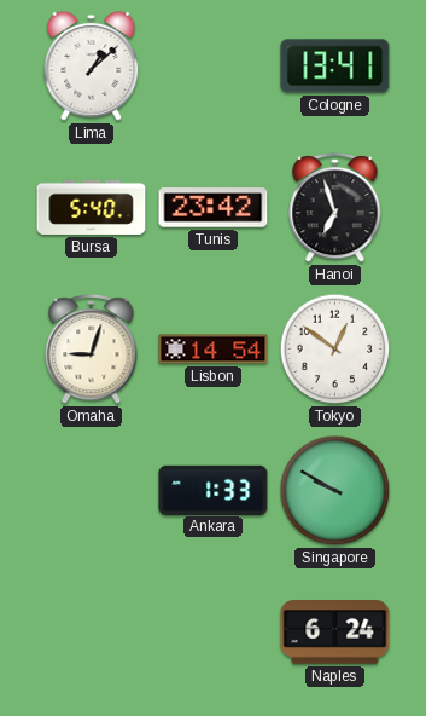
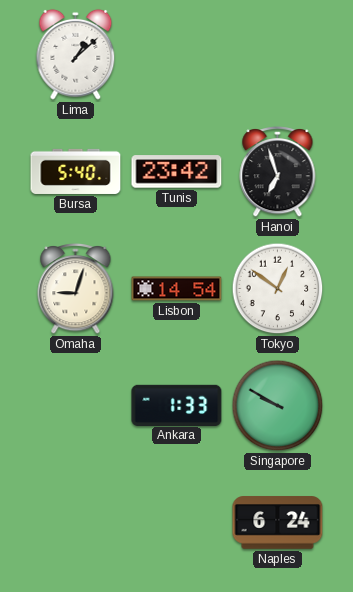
Cologne: 13:41 -> none
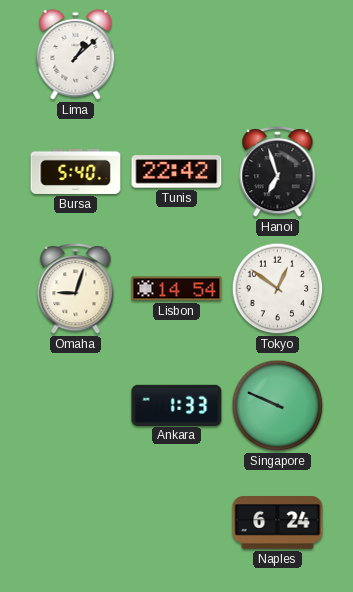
Tunis: 23:42 -> 22:42
Singapore: 9:50 -> 9:49
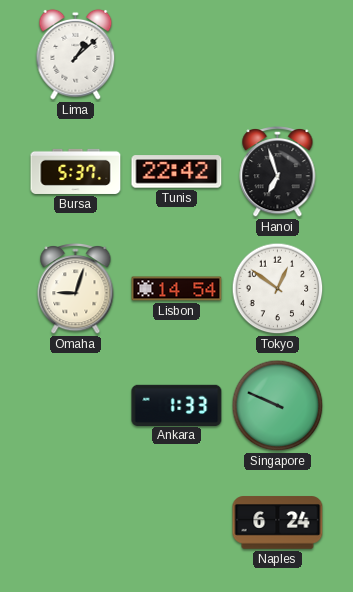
Bursa: 5:40 -> 5:37
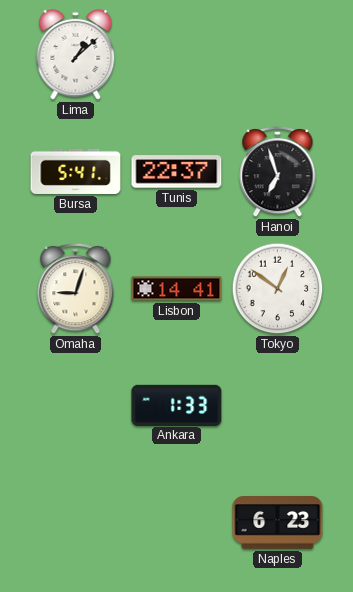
Bursa: 5:37 -> 5:41
Tunis: 22:42 -> 22:37
Lisbon: 14:54 -> 14:41
Singapore: 9:49 -> none
Naples: 6:24 -> 6:23
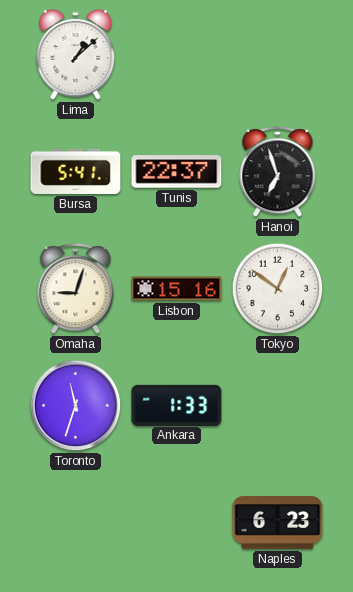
Lisbon: 14:41 -> 15:16
Toronto: none -> 11:33
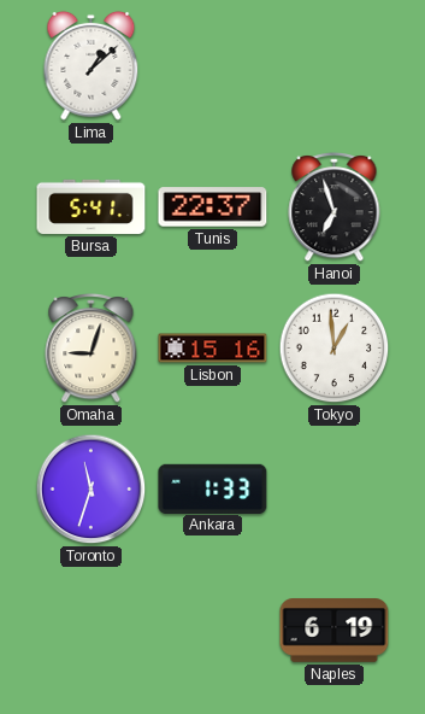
Tokyo: 12:51 -> 12:59
Naples: 6:23 -> 6:19
